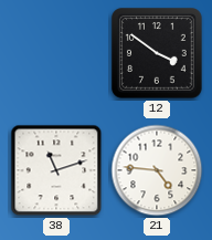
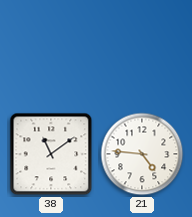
12: 3:51 -> none
38: 11:12 -> 11:09
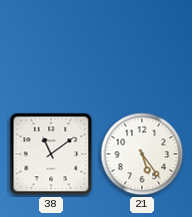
21: 4:46 -> 5:24
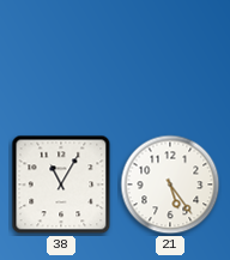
38: 11:09 -> 11:05
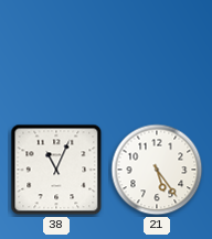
38: 11:05 -> 11:04
